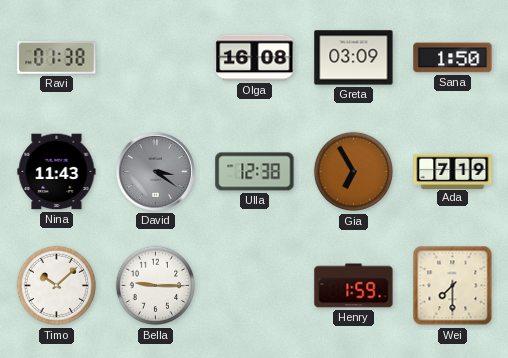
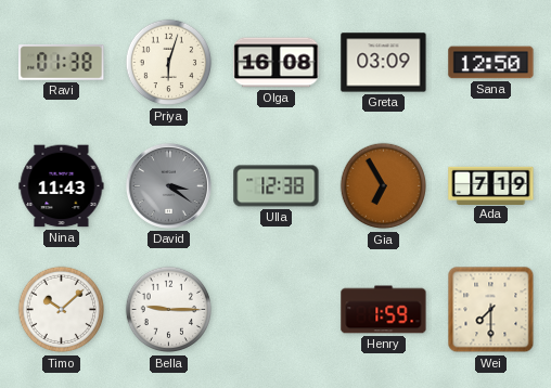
Priya: none -> 6:03
Sana: 1:50 -> 12:50
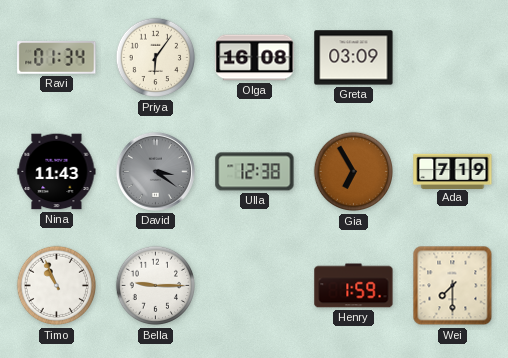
Ravi: 01:38 -> 01:34
Priya: 6:03 -> 6:06
Sana: 12:50 -> none
Timo: 10:08 -> 10:56
